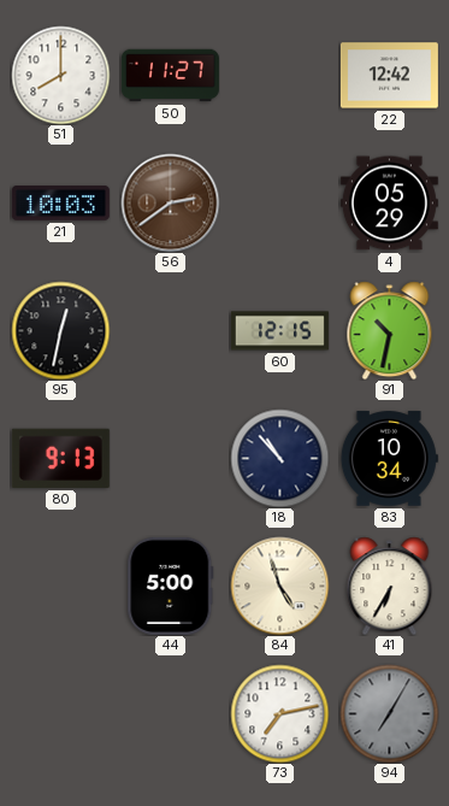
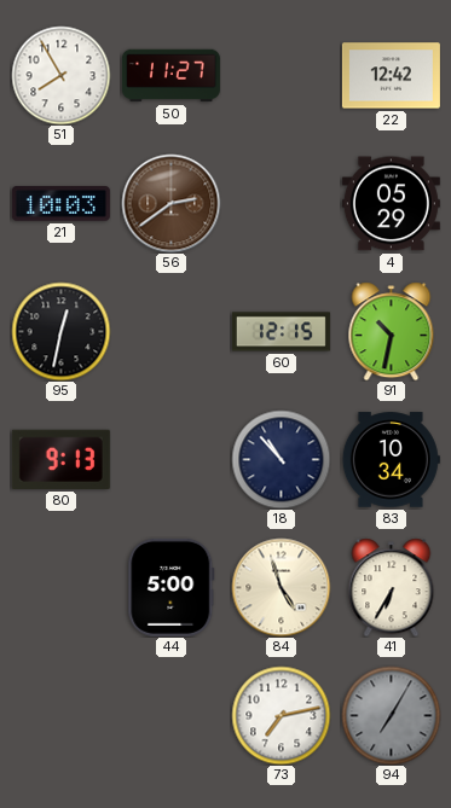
51: 8:00 -> 7:55
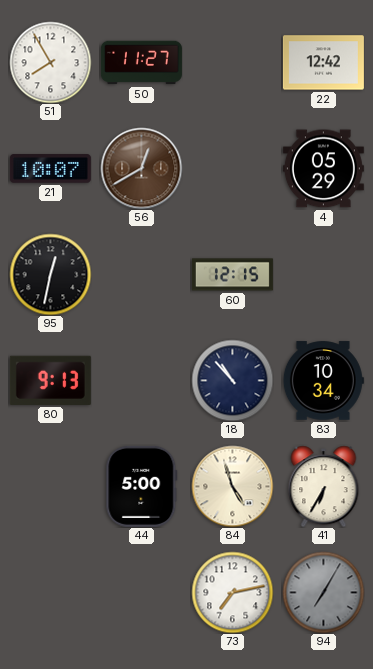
21: 10:03 -> 10:07
56: 2:39 -> 12:40
91: 10:32 -> none
